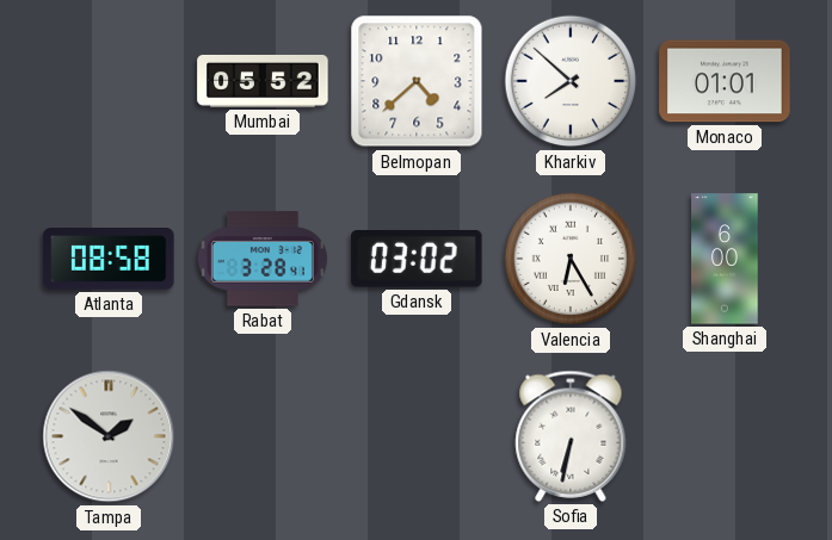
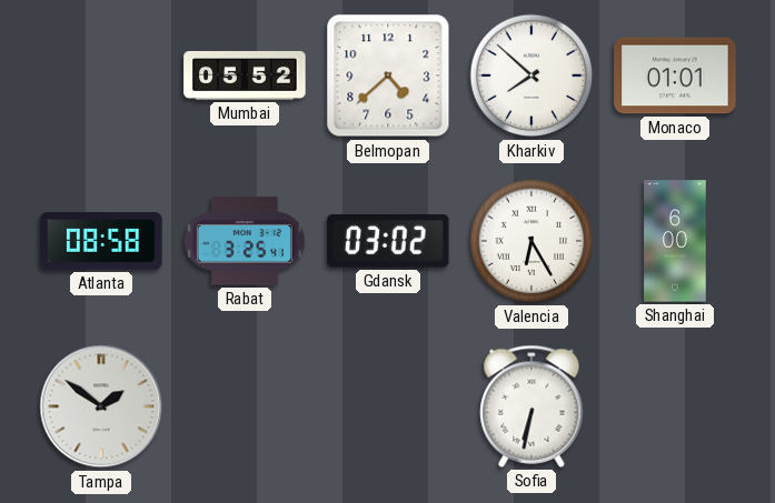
Rabat: 3:28 -> 3:25
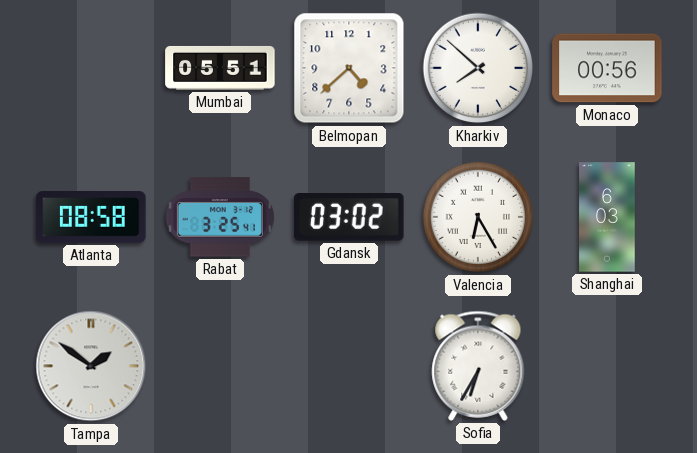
Mumbai: 05:52 -> 05:51
Monaco: 01:01 -> 00:56
Shanghai: 6:00 -> 6:03
Sofia: 6:32 -> 6:35
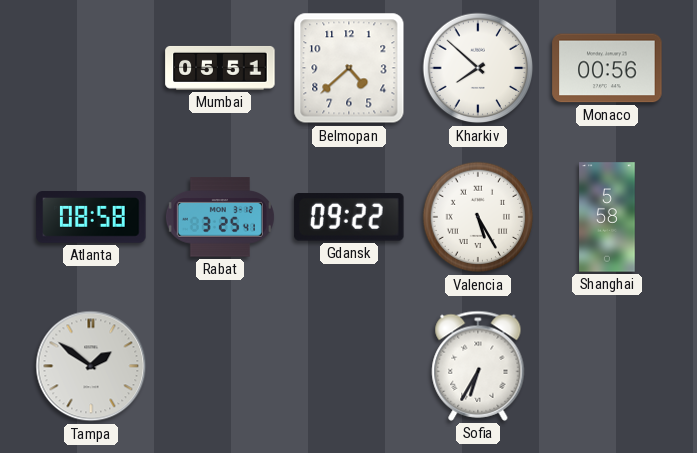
Gdansk: 03:02 -> 09:22
Valencia: 6:25 -> 5:25
Shanghai: 6:03 -> 5:58
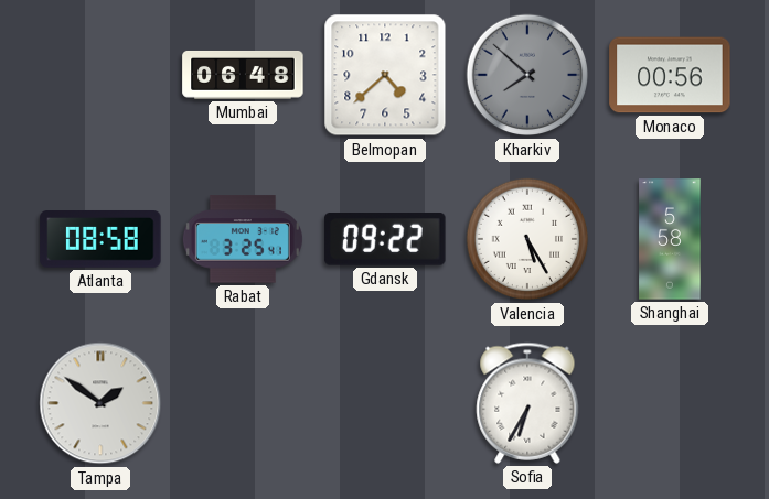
Mumbai: 05:51 -> 06:48
Kharkiv dial: white -> grey
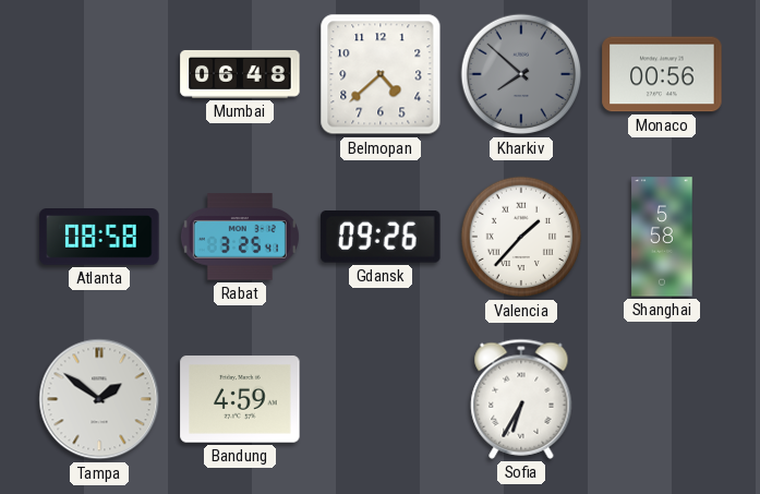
Gdansk: 09:22 -> 09:26
Valencia: 5:25 -> 1:37
Bandung: none -> 4:59
